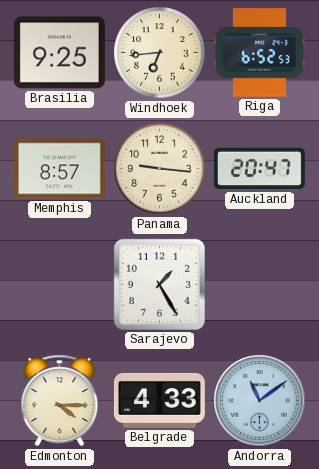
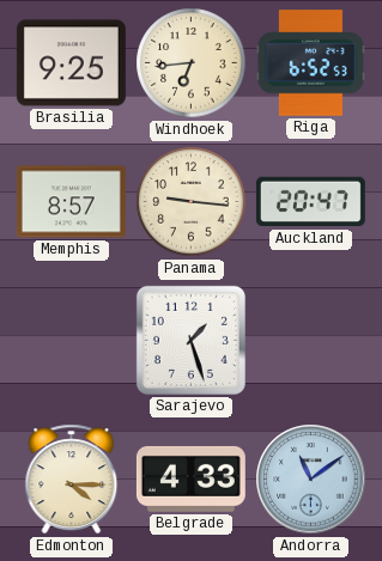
Sarajevo: 1:25 -> 1:27
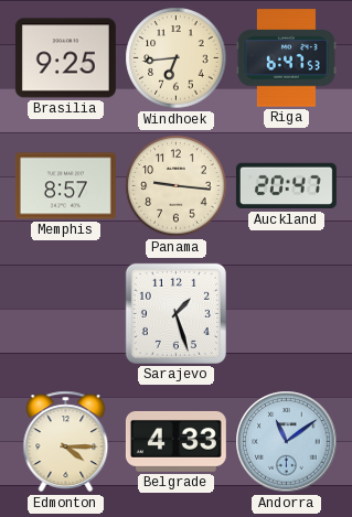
Riga: 6:52 -> 6:47
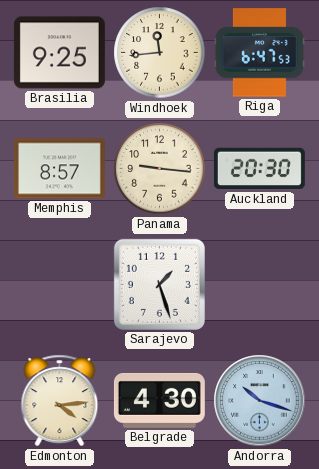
Windhoek: 6:44 -> 11:44
Auckland: 20:47 -> 20:30
Edmonton: 4:15 -> 4:14
Belgrade: 4:33 -> 4:30
Andorra: 11:09 -> 10:18
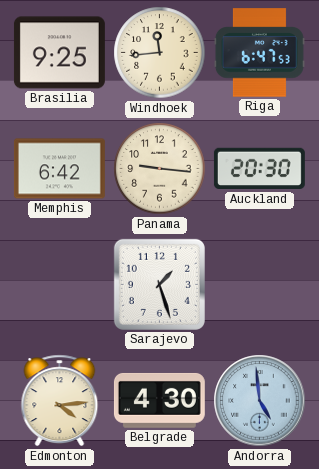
Memphis: 8:57 -> 6:42
Andorra: 10:18 -> 4:59
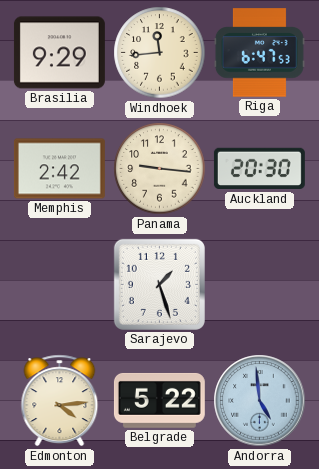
Brasilia: 9:25 -> 9:29
Memphis: 6:42 -> 2:42
Belgrade: 4:30 -> 5:22
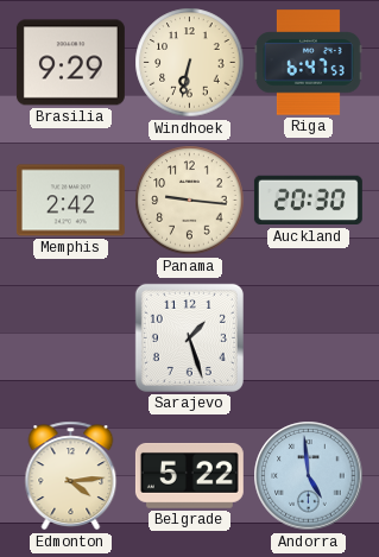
Windhoek: 11:44 -> 6:32
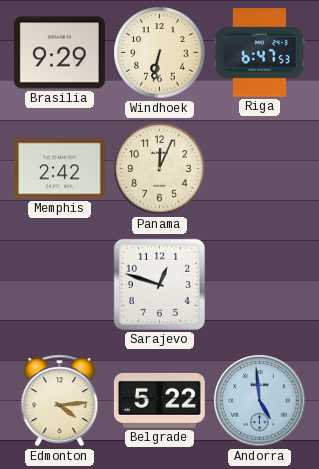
Panama: 9:16 -> 12:04
Auckland: 20:30 -> none
Sarajevo: 1:27 -> 12:48
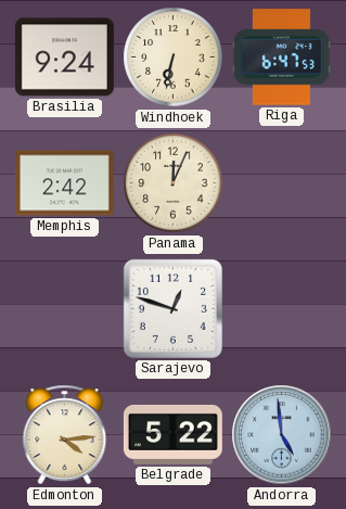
Brasilia: 9:29 -> 9:24
